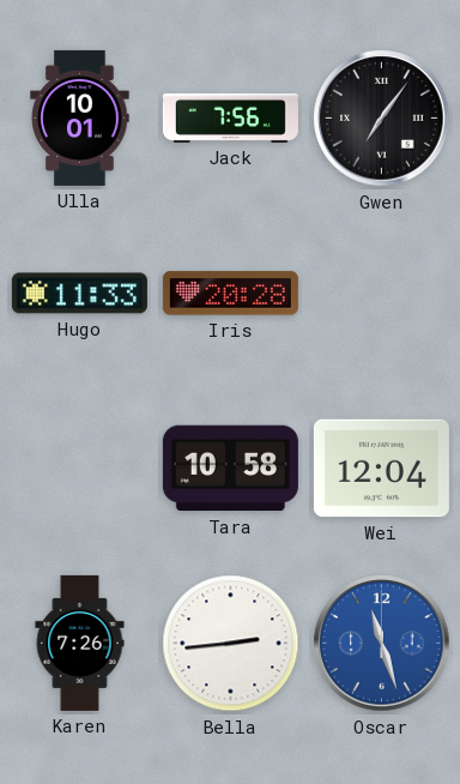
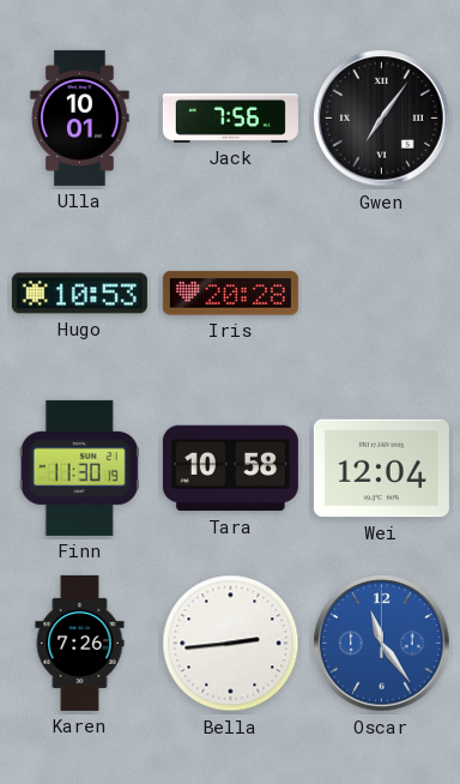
Hugo: 11:33 -> 10:53
Finn: none -> 11:30
Oscar: 11:27 -> 11:24
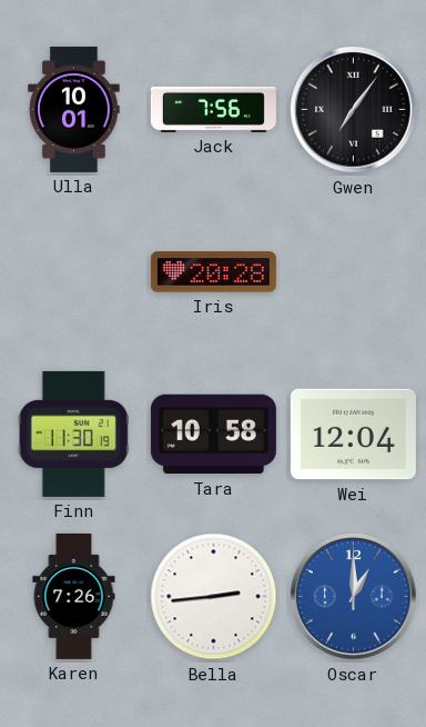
Hugo: 10:53 -> none
Oscar: 11:24 -> 1:00
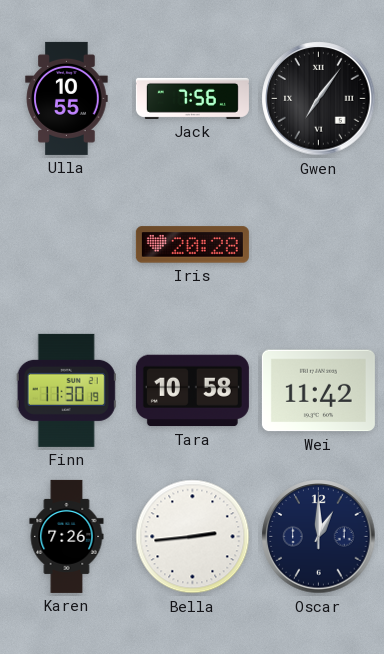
Ulla: 10:01 -> 10:55
Wei: 12:04 -> 11:42
Oscar dial: blue -> navy
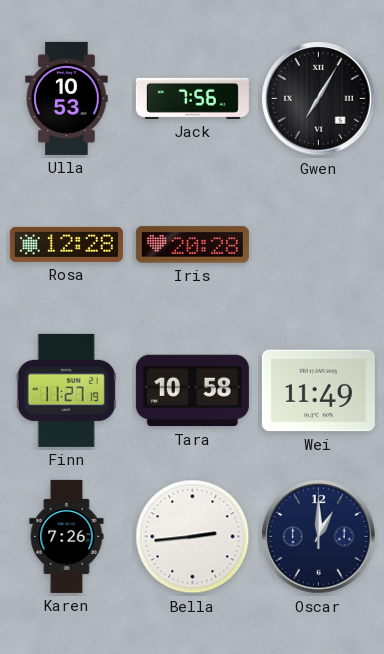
Ulla: 10:55 -> 10:53
Gwen: 7:06 -> 7:05
Rosa: none -> 12:28
Finn: 11:30 -> 11:27
Wei: 11:42 -> 11:49
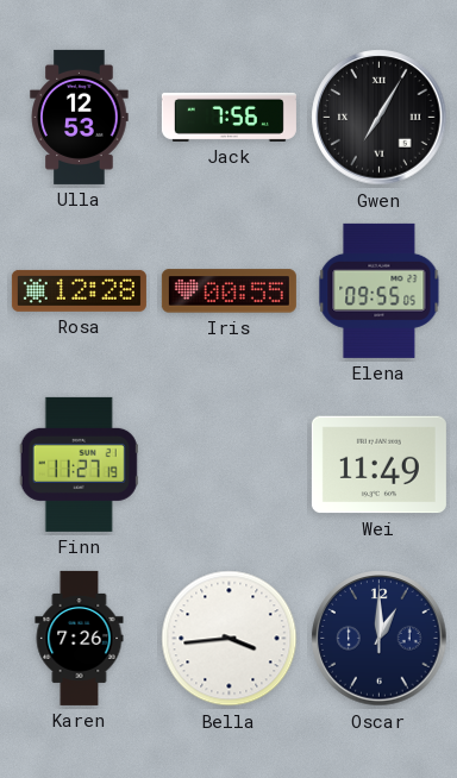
Ulla: 10:53 -> 12:53
Iris: 20:28 -> 00:55
Elena: none -> 09:55
Tara: 10:58 -> none
Bella: 2:44 -> 3:44
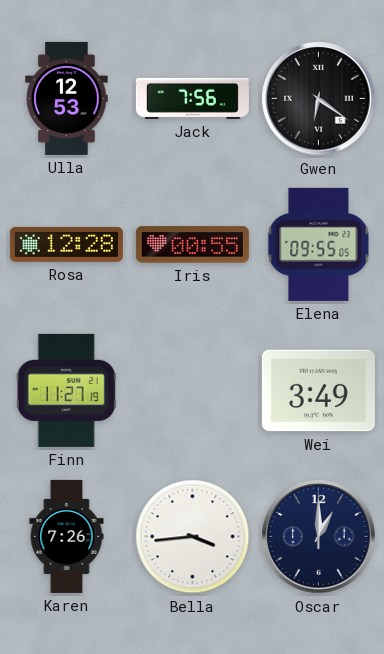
Gwen: 7:05 -> 6:21
Wei: 11:49 -> 3:49
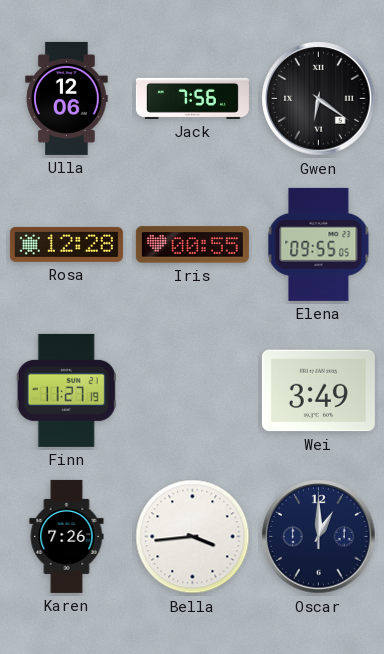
Ulla: 12:53 -> 12:06
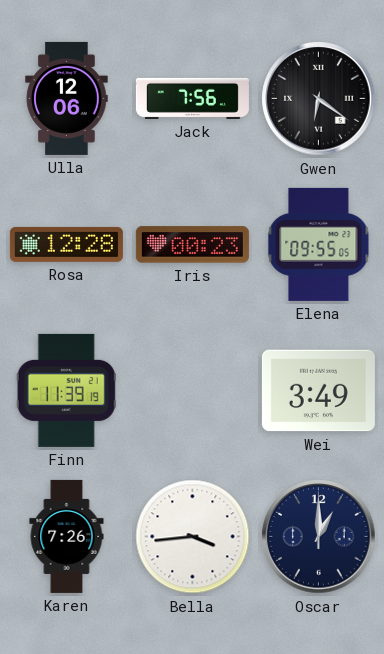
Iris: 00:55 -> 00:23
Finn: 11:27 -> 11:39
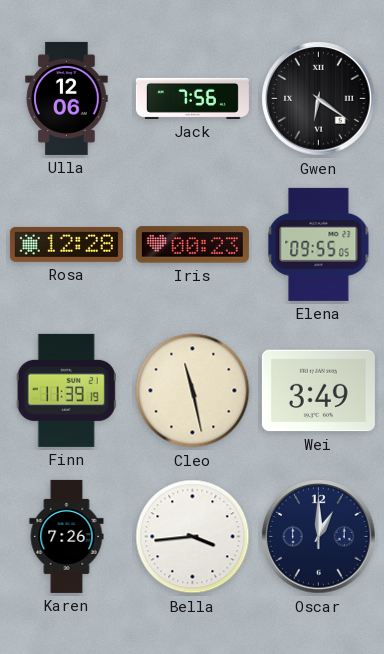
Cleo: none -> 11:28
